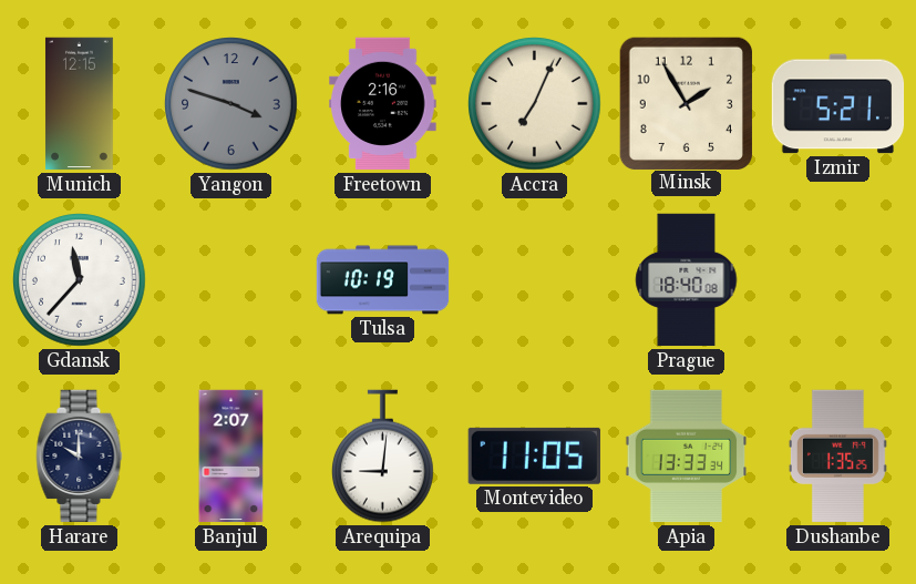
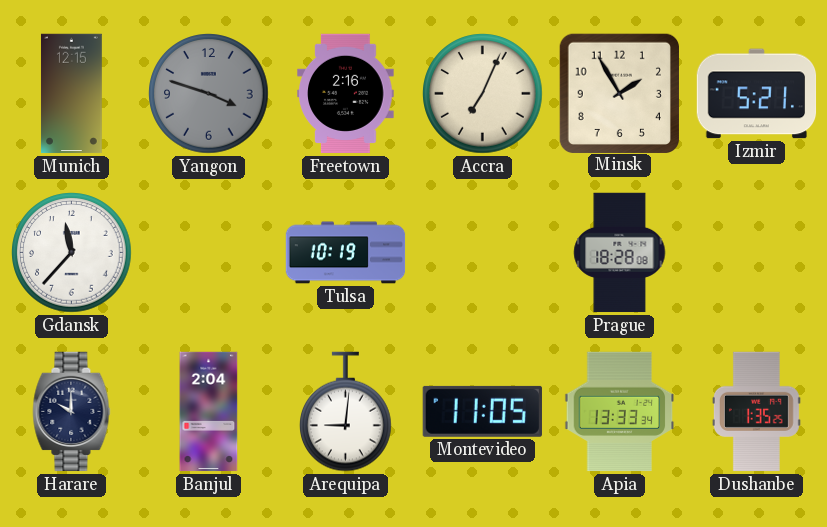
Prague: 18:40 -> 18:28
Banjul: 2:07 -> 2:04
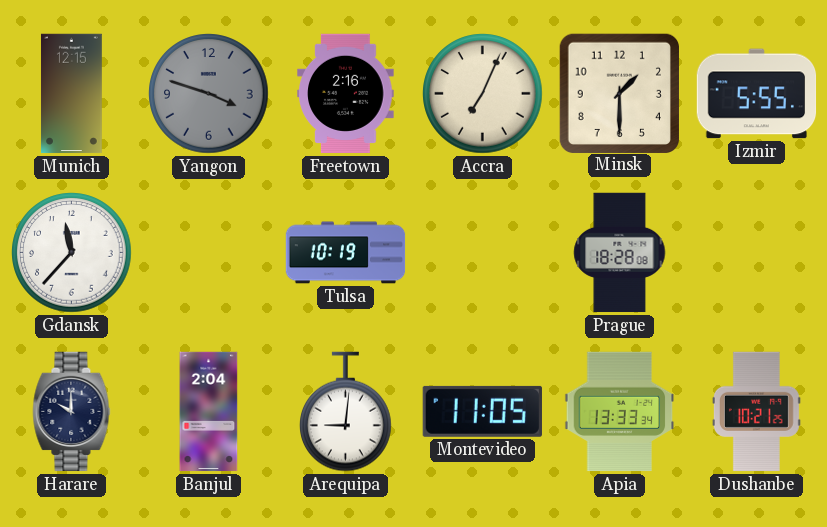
Minsk: 1:55 -> 1:30
Izmir: 5:21 -> 5:55
Dushanbe: 1:35 -> 10:21
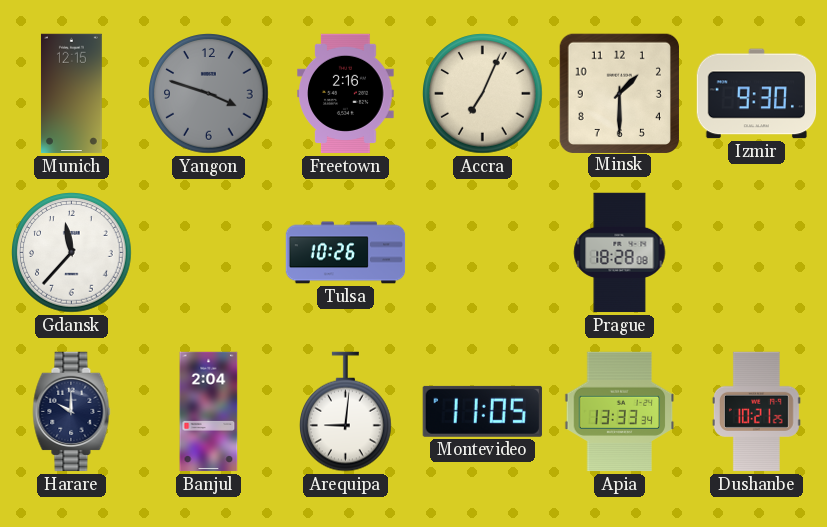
Izmir: 5:55 -> 9:30
Tulsa: 10:19 -> 10:26
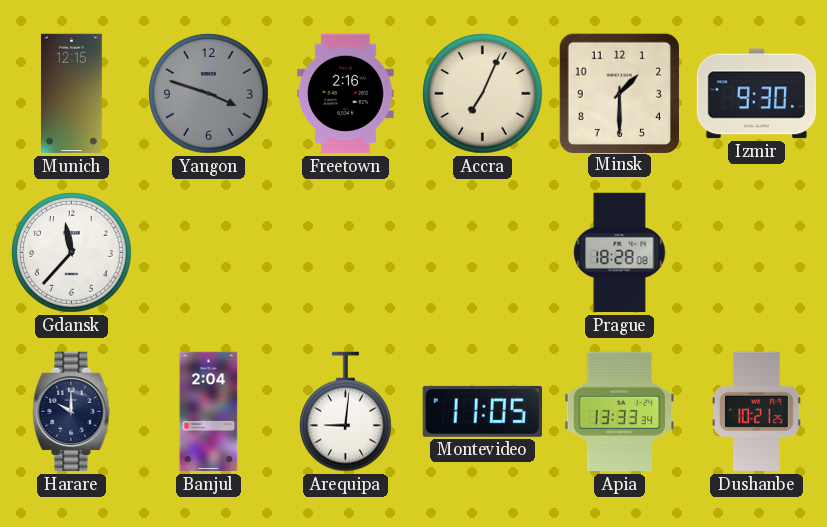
Tulsa: 10:26 -> none
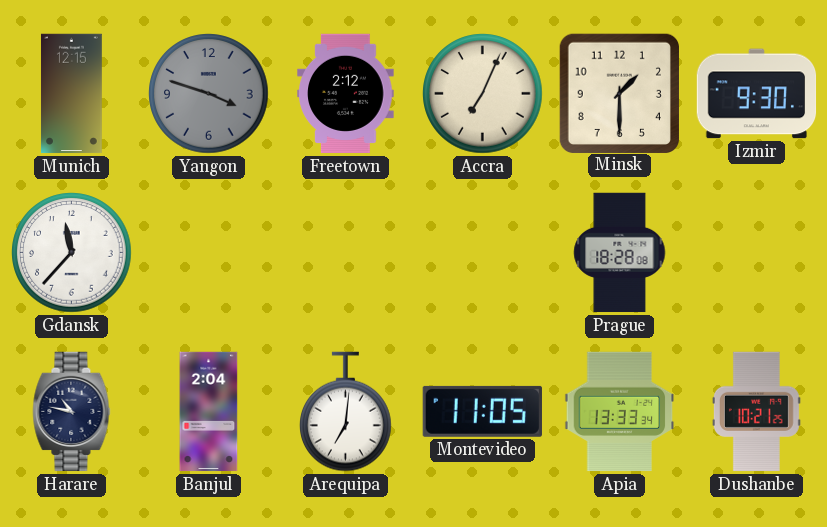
Freetown: 2:16 -> 2:12
Harare: 10:00 -> 10:47
Arequipa: 9:01 -> 7:01
